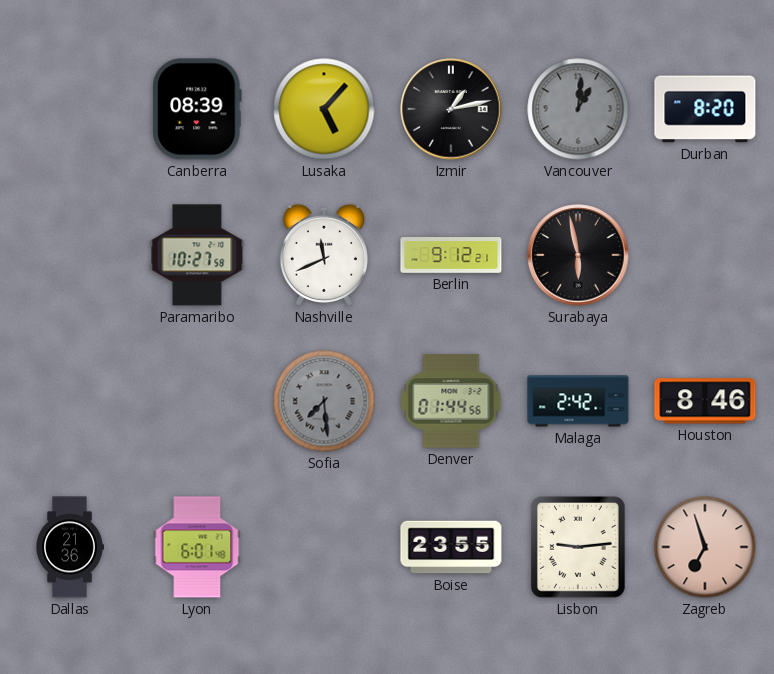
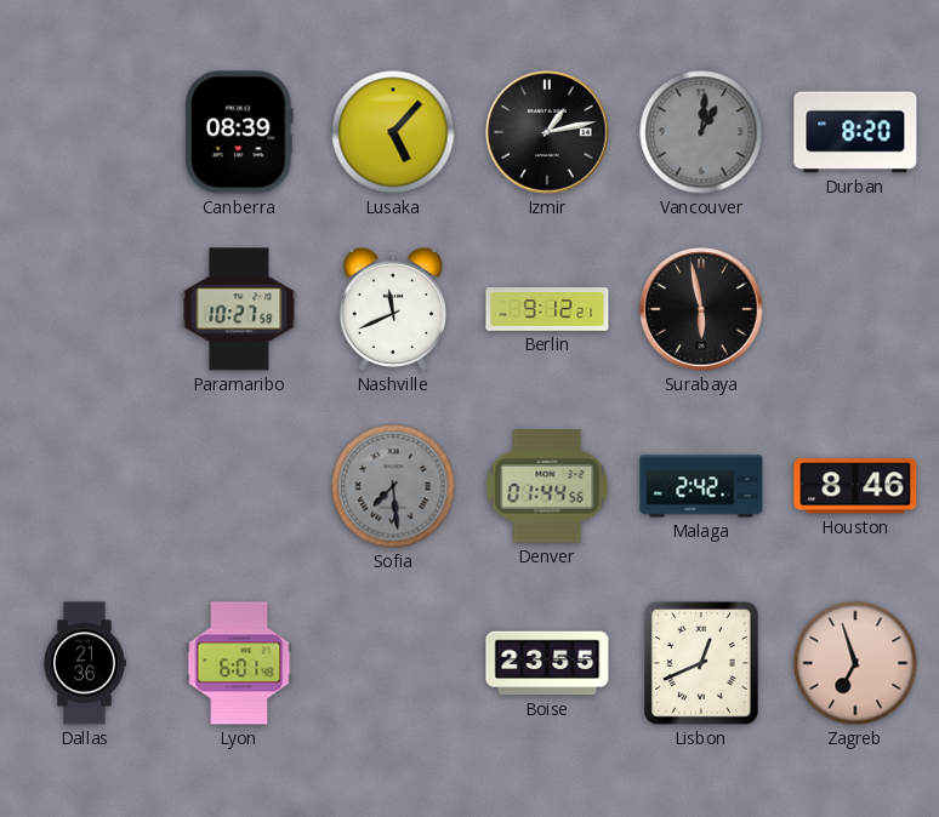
Lisbon: 9:14 -> 12:41
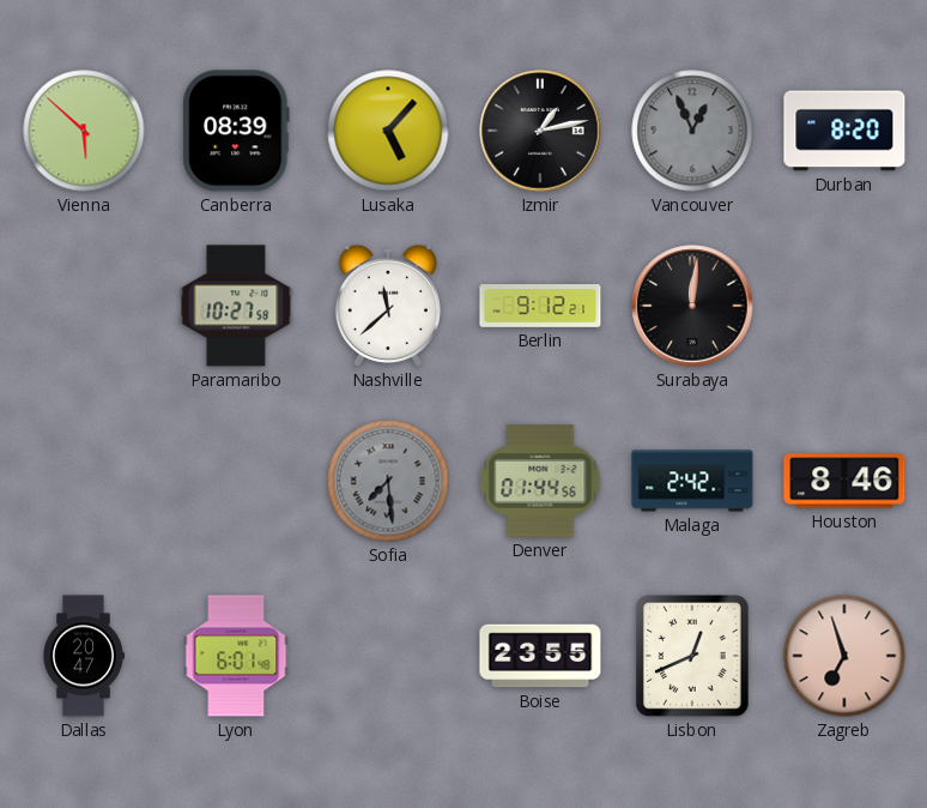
Vienna: none -> 5:52
Vancouver: 1:01 -> 12:56
Nashville: 11:41 -> 11:38
Surabaya: 5:58 -> 12:01
Dallas: 21:36 -> 20:47
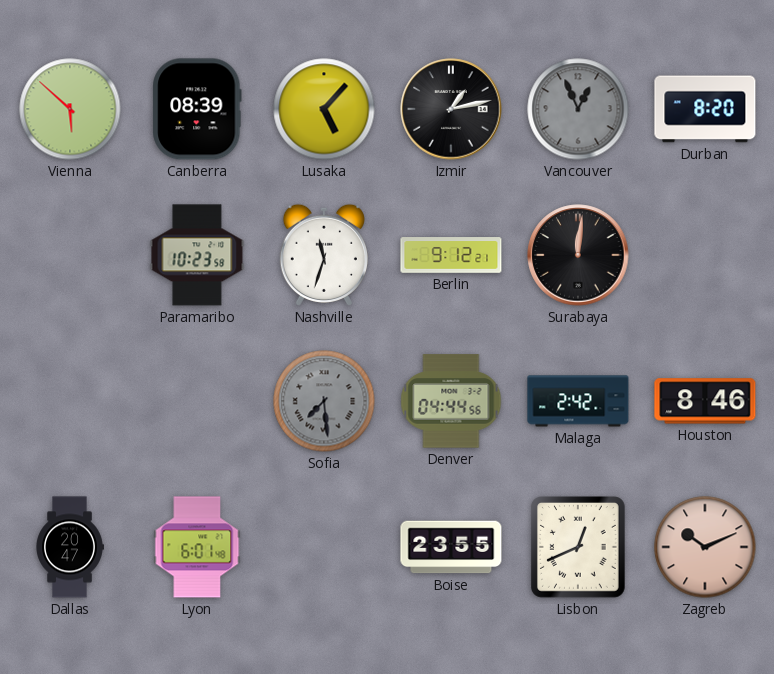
Paramaribo: 10:27 -> 10:23
Nashville: 11:38 -> 11:33
Denver: 01:44 -> 04:44
Zagreb: 6:57 -> 10:11
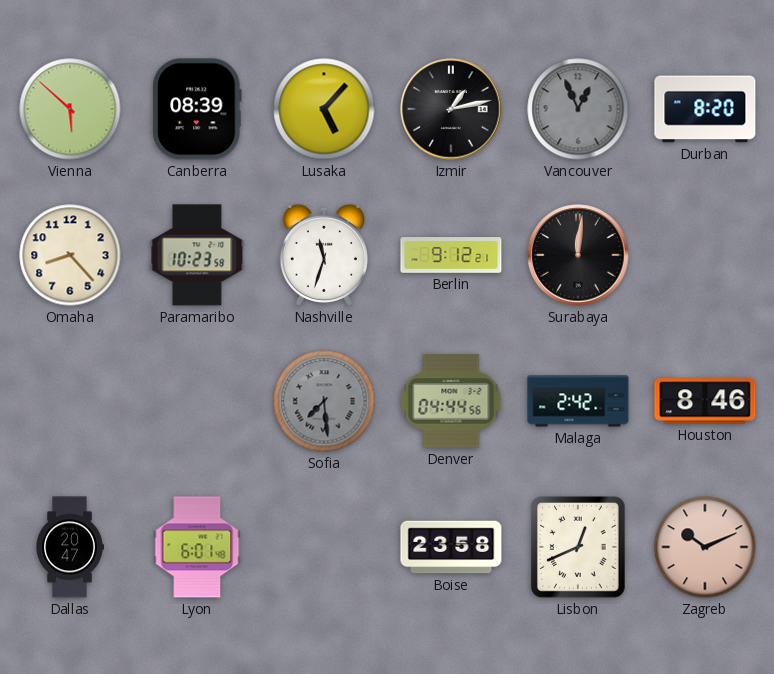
Omaha: none -> 8:23
Boise: 23:55 -> 23:58
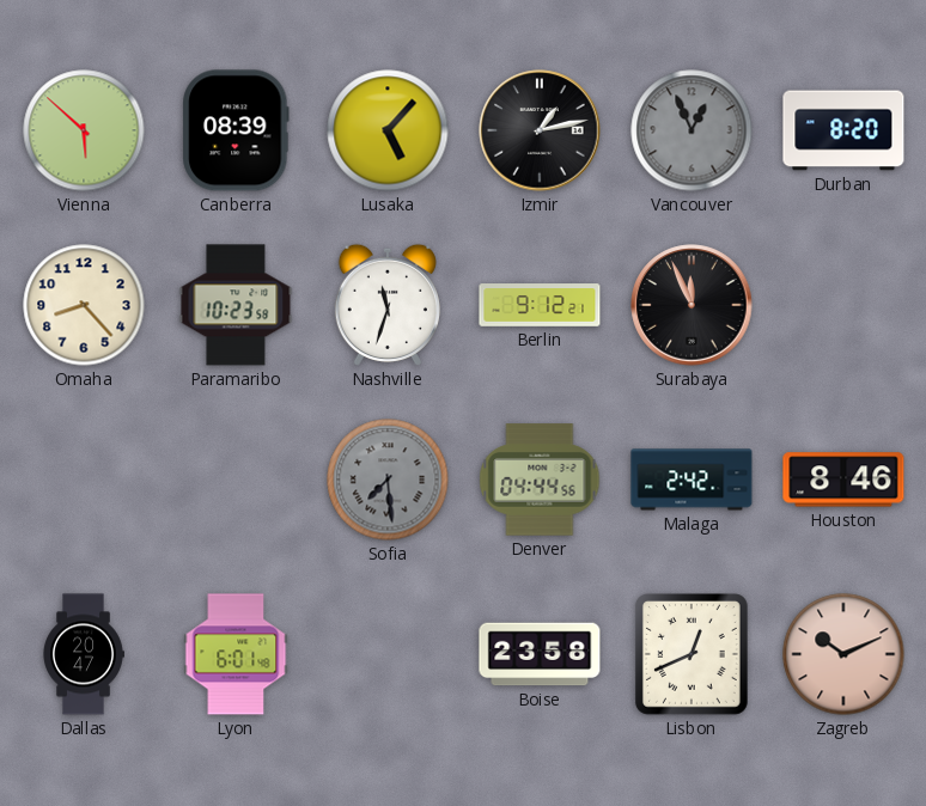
Surabaya: 12:01 -> 11:56
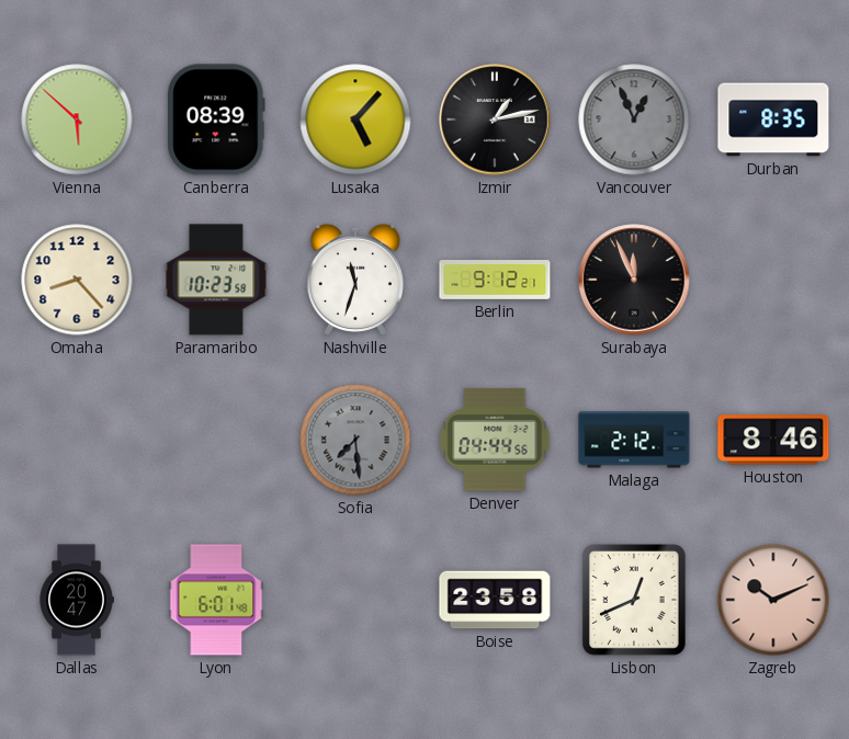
Durban: 8:20 -> 8:35
Malaga: 2:42 -> 2:12
